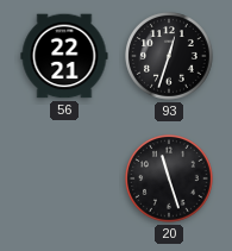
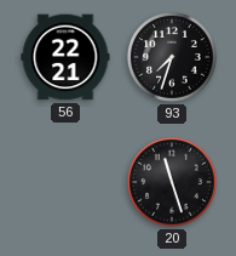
93: 12:33 -> 7:33
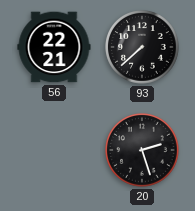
93: 7:33 -> 7:38
20: 11:27 -> 2:27
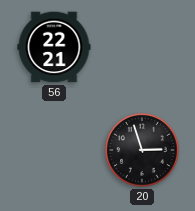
93: 7:38 -> none
20: 2:27 -> 2:57
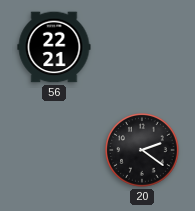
20: 2:57 -> 2:21
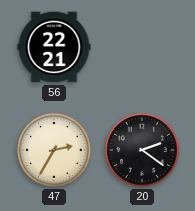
47: none -> 2:35
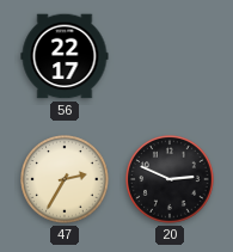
56: 22:21 -> 22:17
20: 2:21 -> 2:49
